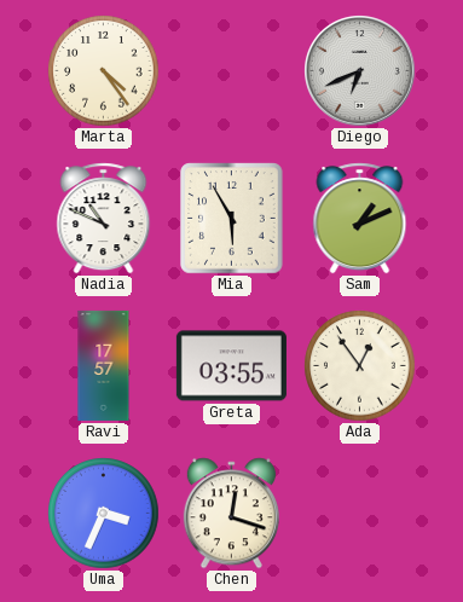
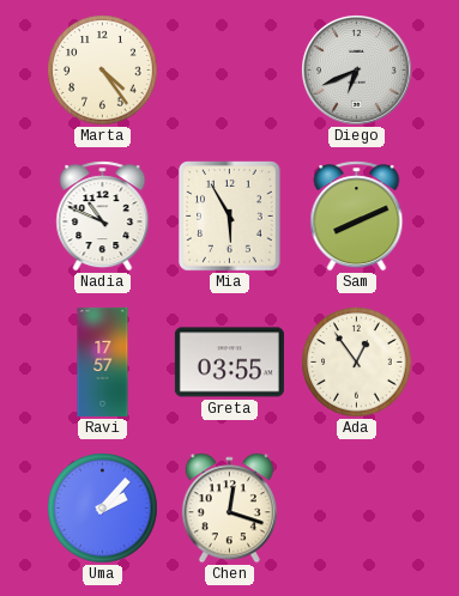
Sam: 1:11 -> 8:11
Uma: 3:34 -> 2:07
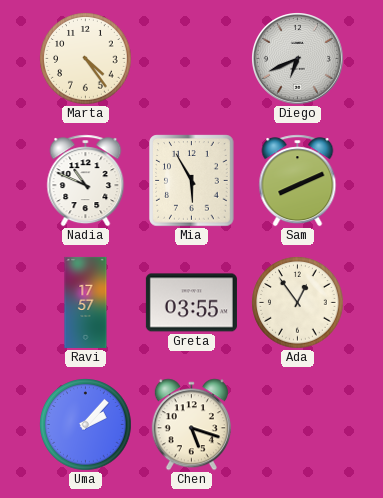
Chen: 12:18 -> 5:18
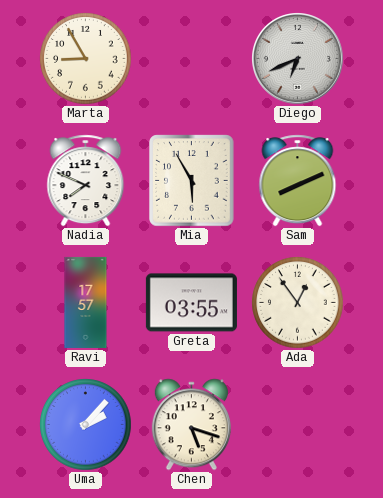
Marta: 4:24 -> 8:55
Nadia: 10:49 -> 7:49
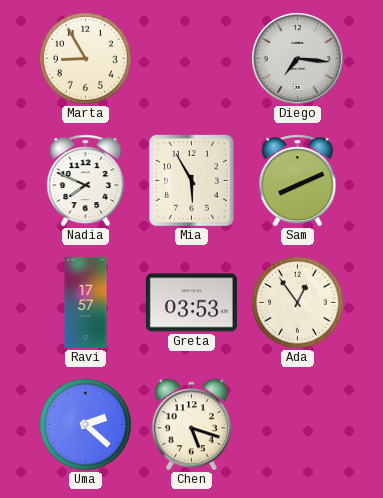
Diego: 6:41 -> 7:16
Greta: 03:55 -> 03:53
Uma: 2:07 -> 2:22
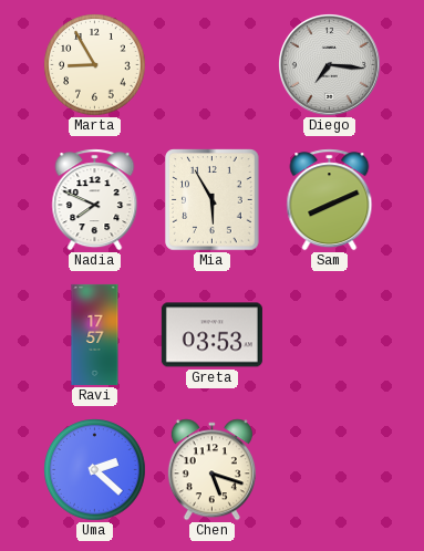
Ada: 12:54 -> none
